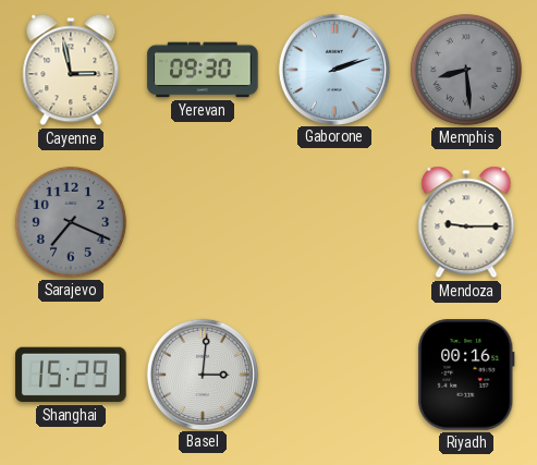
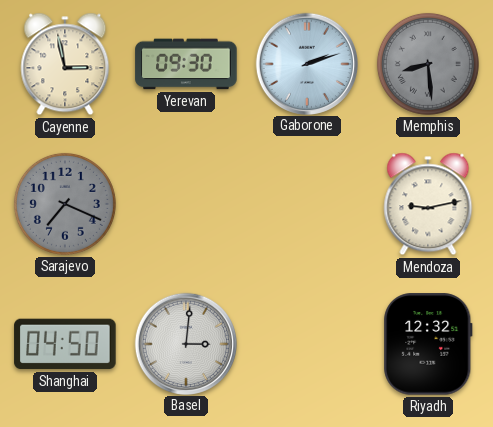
Mendoza: 9:15 -> 9:13
Shanghai: 15:29 -> 04:50
Riyadh: 00:16 -> 12:32
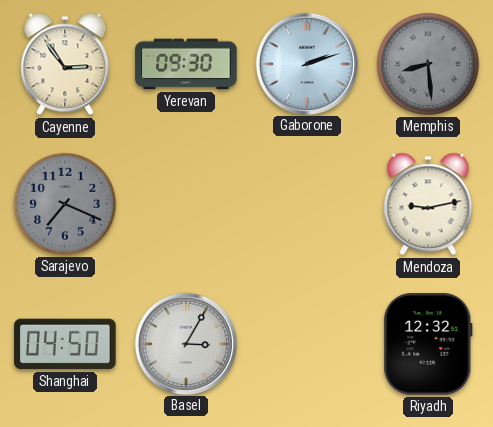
Cayenne: 2:58 -> 2:54
Basel: 3:01 -> 3:05
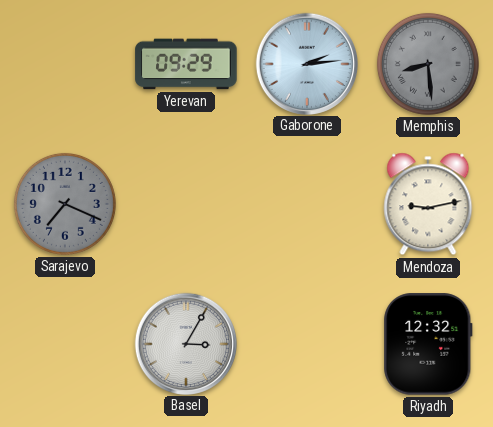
Cayenne: 2:54 -> none
Yerevan: 09:30 -> 09:29
Gaborone: 2:12 -> 2:14
Shanghai: 04:50 -> none
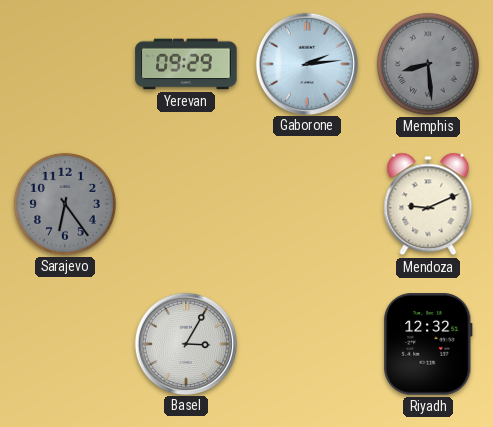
Sarajevo: 7:19 -> 6:24
Mendoza: 9:13 -> 9:11
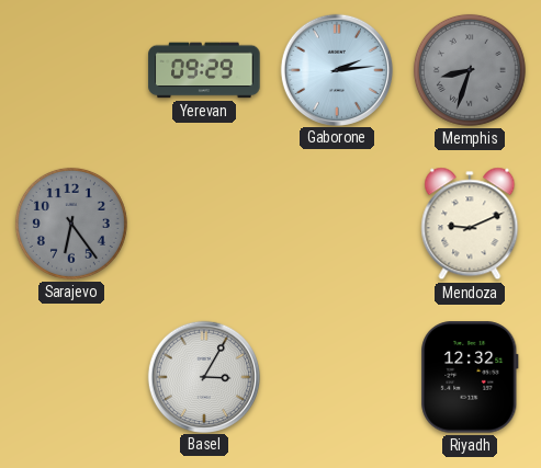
Memphis: 8:29 -> 8:33
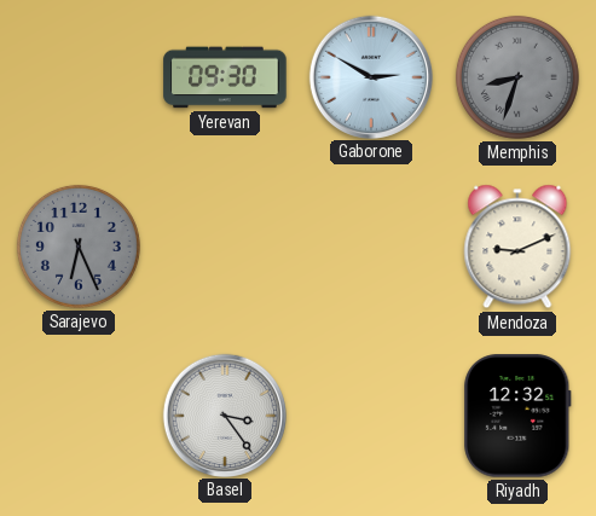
Yerevan: 09:29 -> 09:30
Gaborone: 2:14 -> 2:50
Sarajevo: 6:24 -> 6:26
Basel: 3:05 -> 3:24
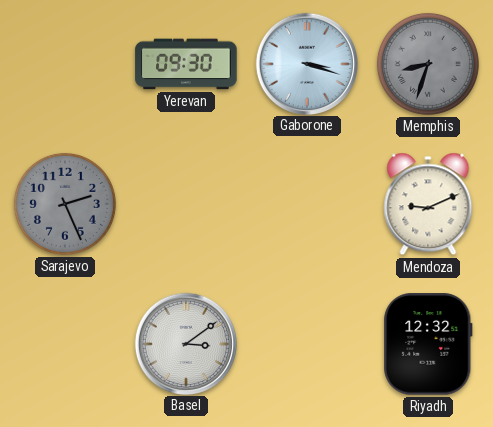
Gaborone: 2:50 -> 3:18
Sarajevo: 6:26 -> 2:26
Basel: 3:24 -> 3:09
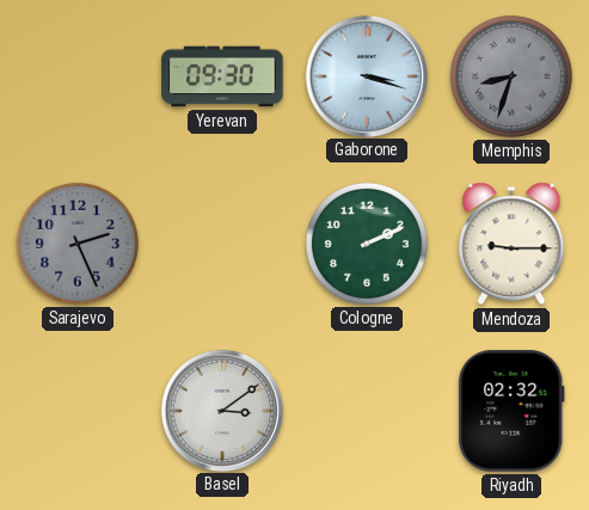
Cologne: none -> 2:11
Mendoza: 9:11 -> 9:15
Riyadh: 12:32 -> 02:32
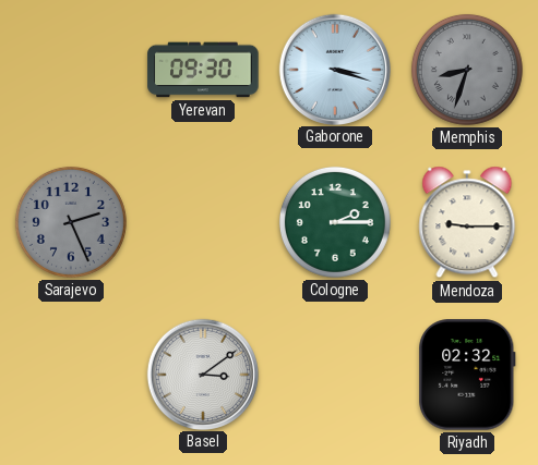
Cologne: 2:11 -> 2:15
